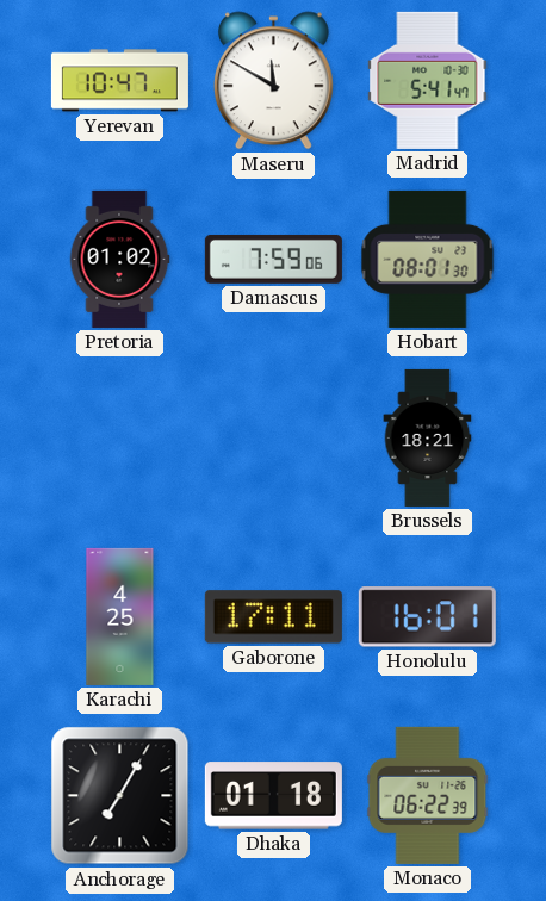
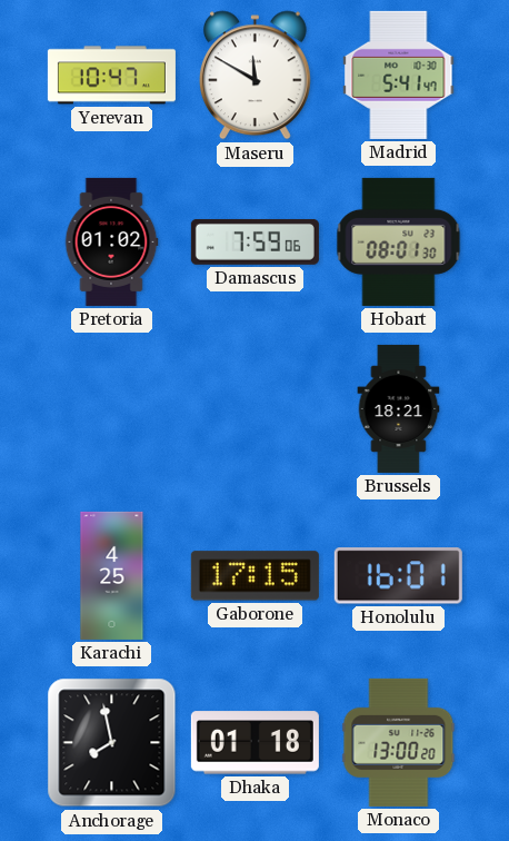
Gaborone: 17:11 -> 17:15
Anchorage: 7:05 -> 7:58
Monaco: 06:22 -> 13:00
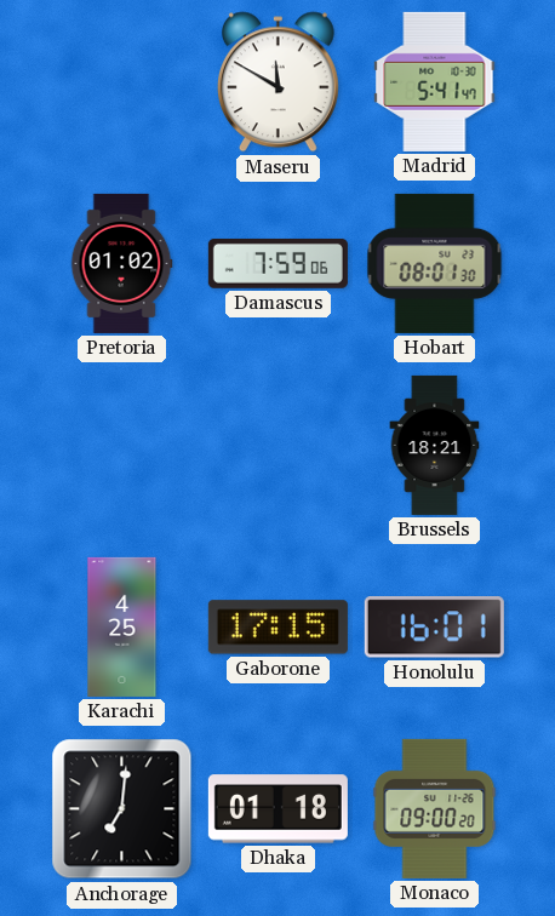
Yerevan: 10:47 -> none
Anchorage: 7:58 -> 7:01
Monaco: 13:00 -> 09:00
